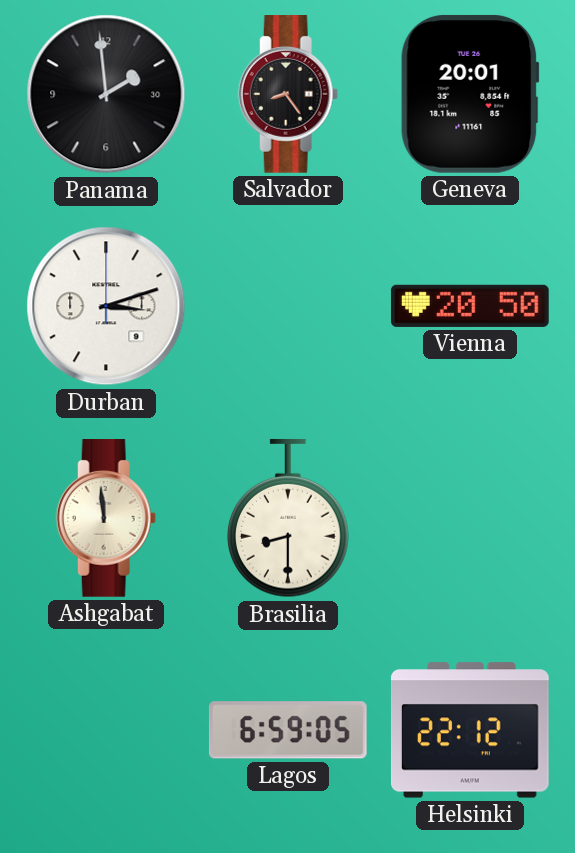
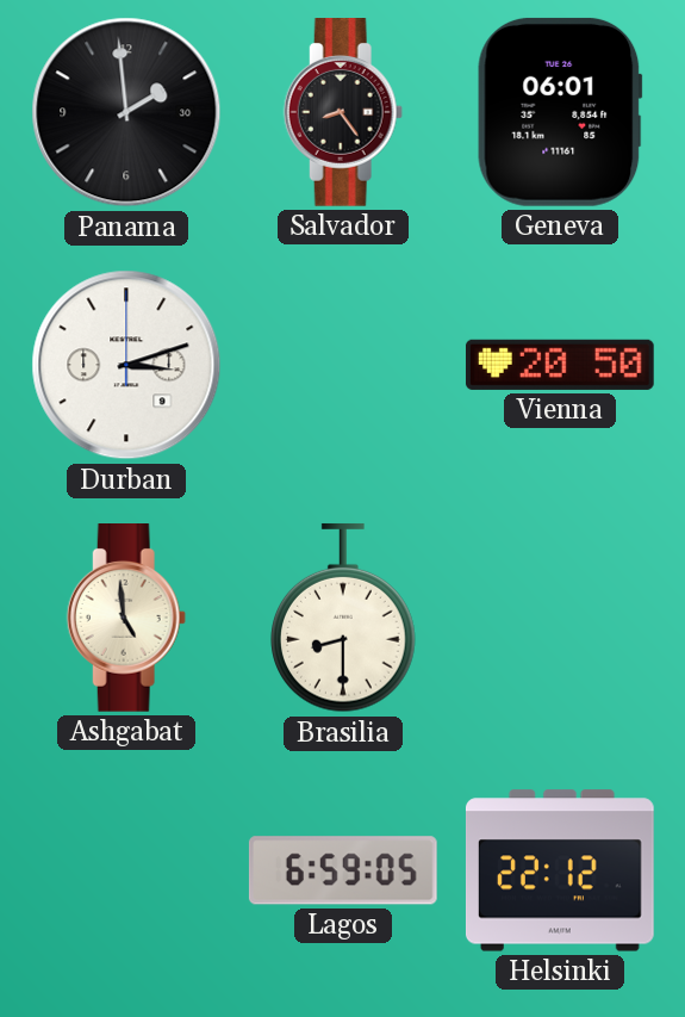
Geneva: 20:01 -> 06:01
Ashgabat: 11:59 -> 4:59
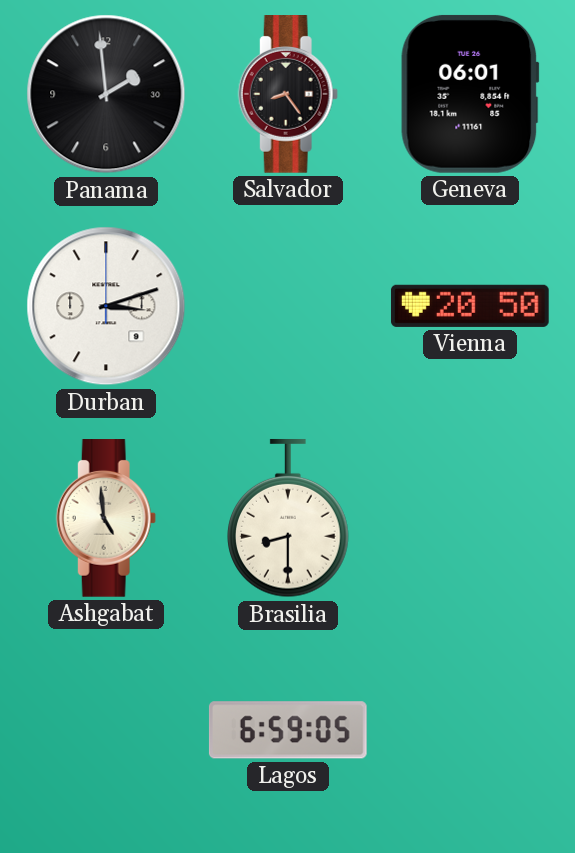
Helsinki: 22:12 -> none
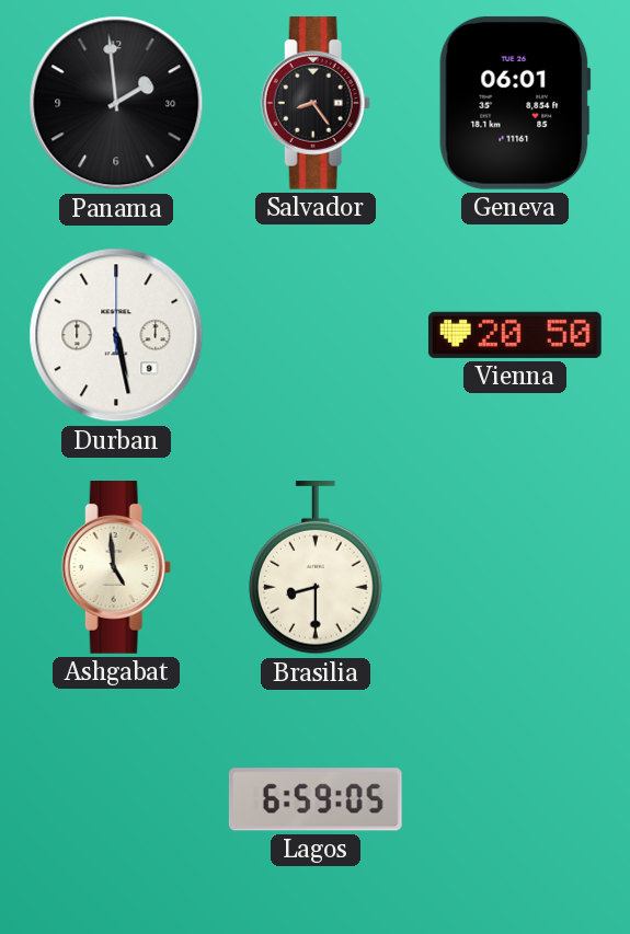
Durban: 3:12 -> 5:28
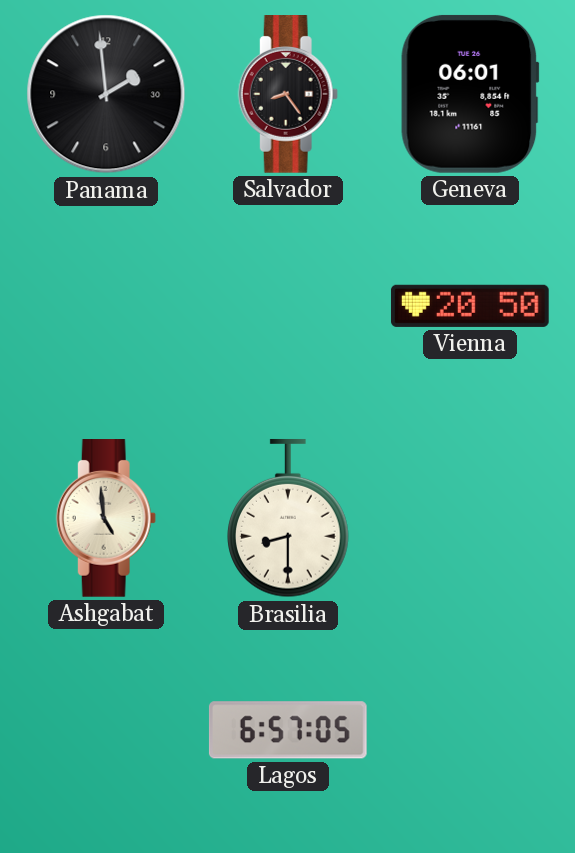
Durban: 5:28 -> none
Lagos: 6:59 -> 6:57
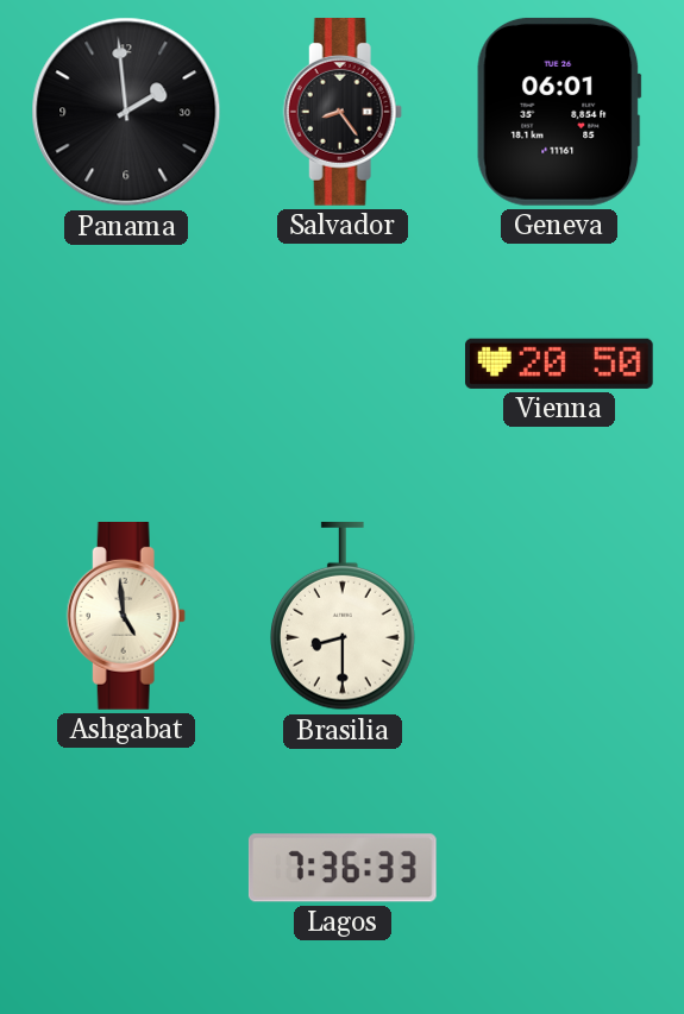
Lagos: 6:57 -> 7:36
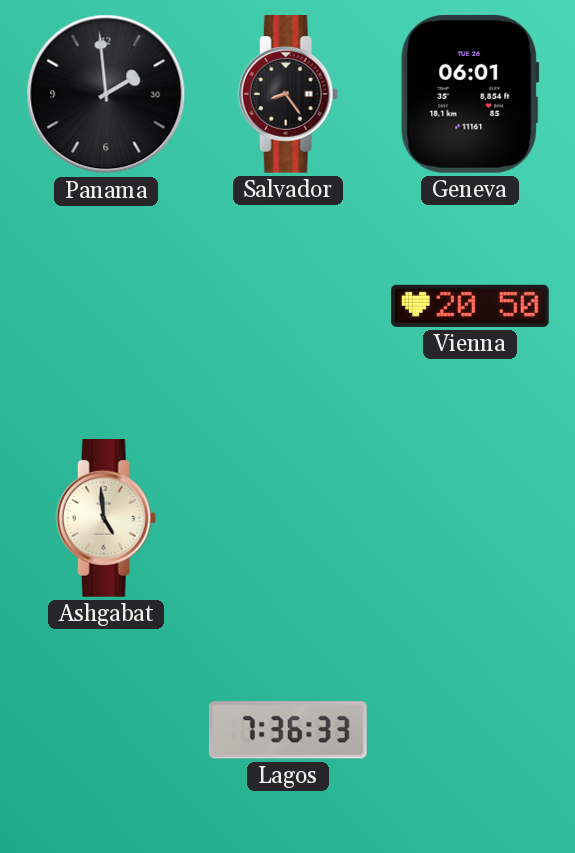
Brasilia: 8:30 -> none
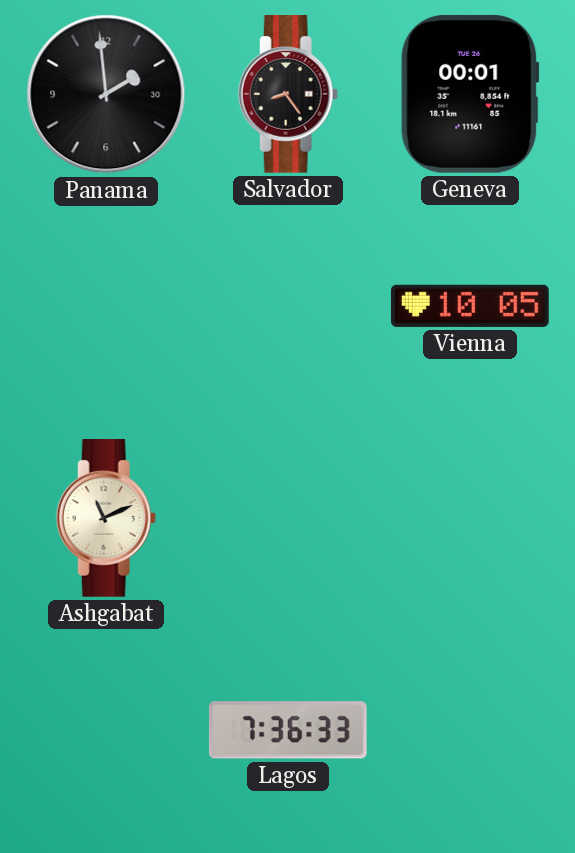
Geneva: 06:01 -> 00:01
Vienna: 20:50 -> 10:05
Ashgabat: 4:59 -> 11:11
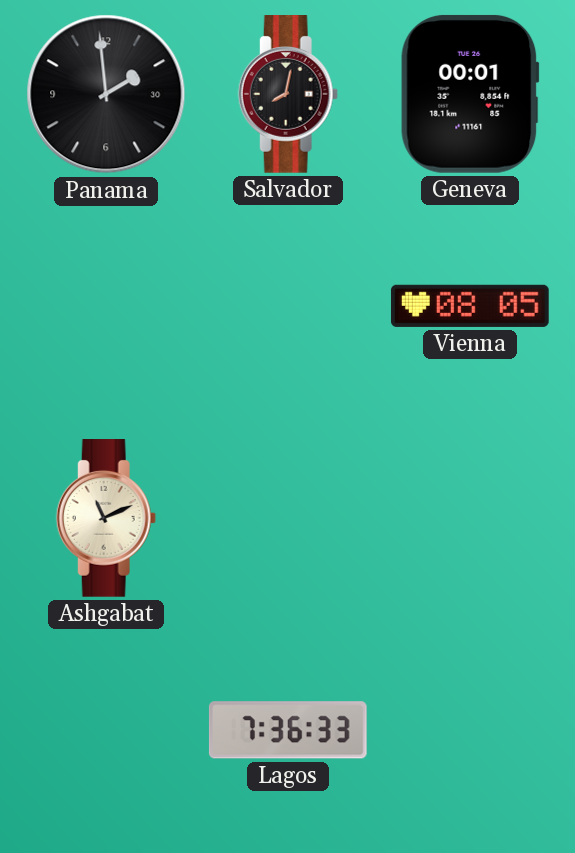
Salvador: 8:24 -> 8:02
Vienna: 10:05 -> 08:05
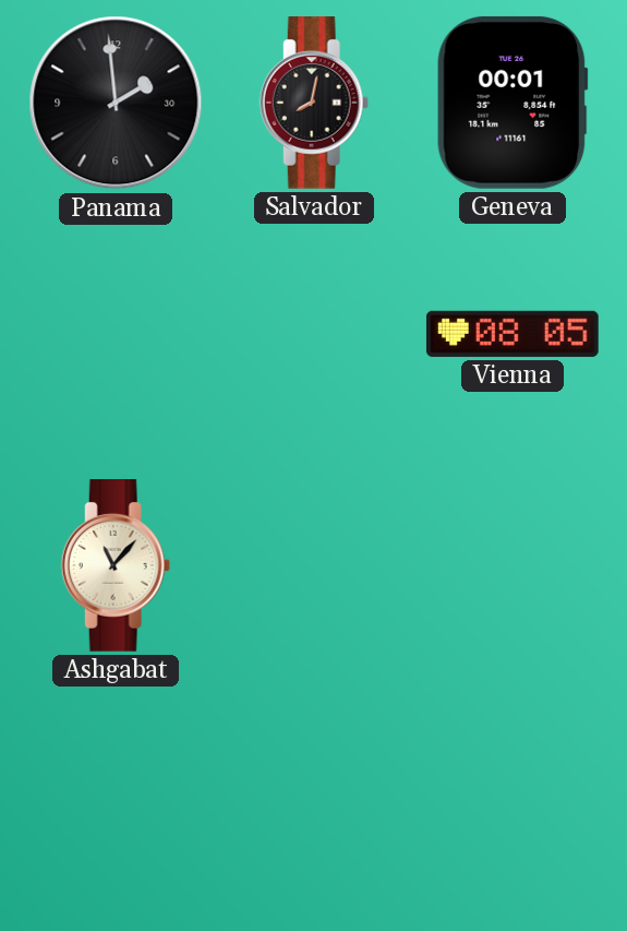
Ashgabat: 11:11 -> 11:07
Lagos: 7:36 -> none
